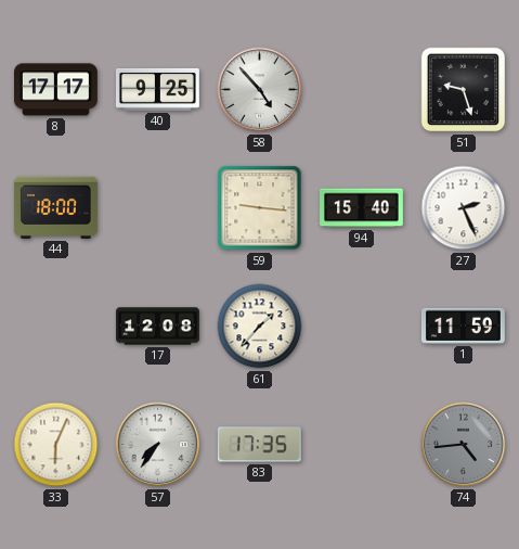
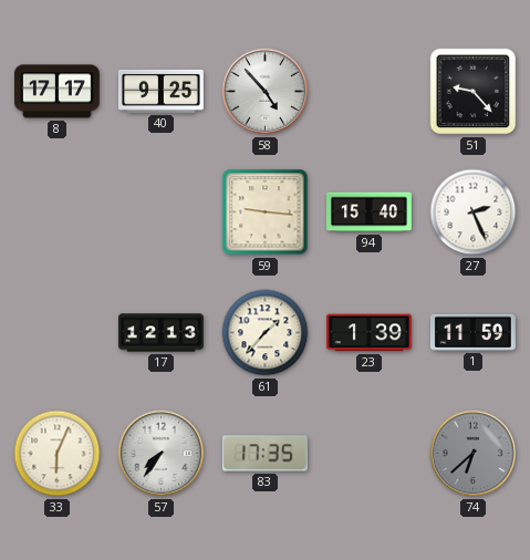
51: 9:27 -> 9:23
44: 18:00 -> none
17: 12:08 -> 12:13
23: none -> 1:39
74: 4:44 -> 6:38
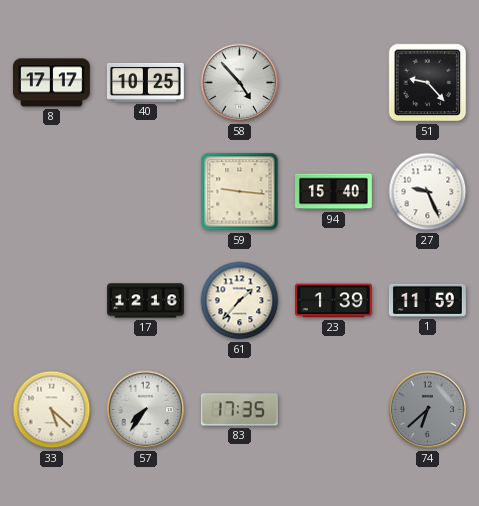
40: 9:25 -> 10:25
27: 2:26 -> 9:26
17: 12:13 -> 12:16
33: 6:04 -> 5:22
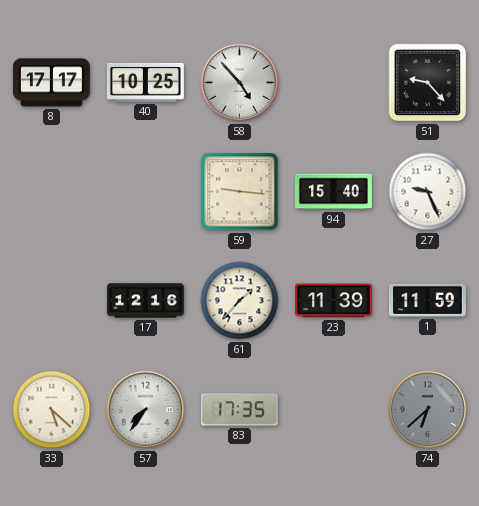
23: 1:39 -> 11:39
